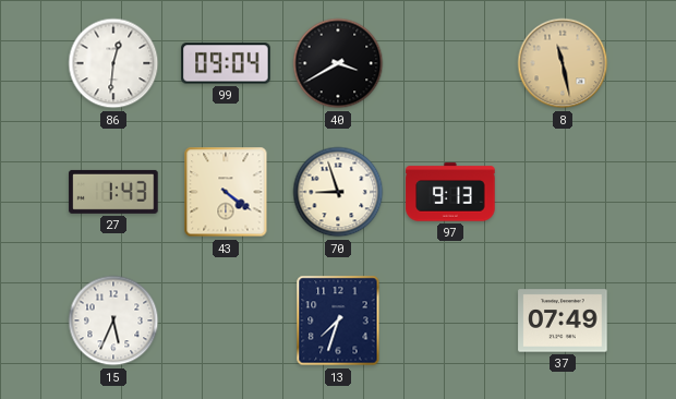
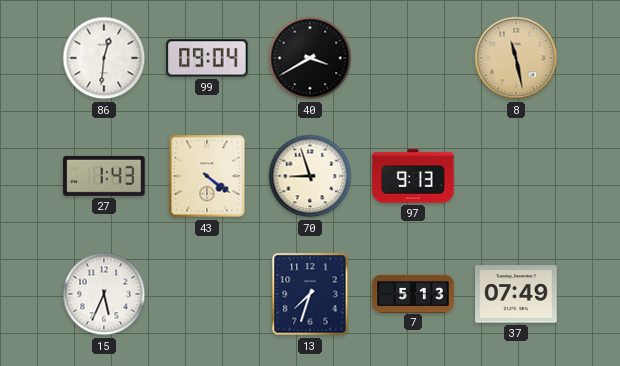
7: none -> 5:13
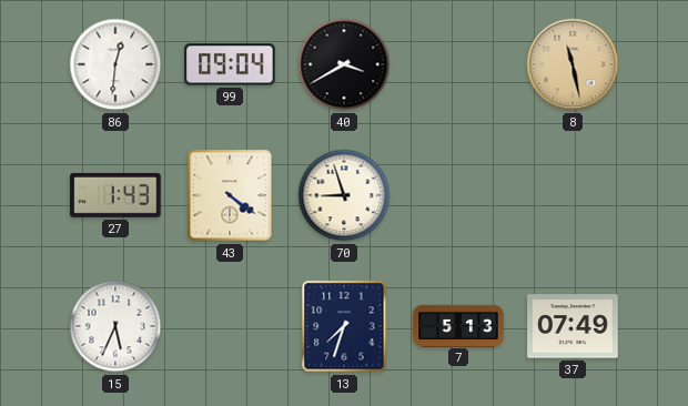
97: 9:13 -> none
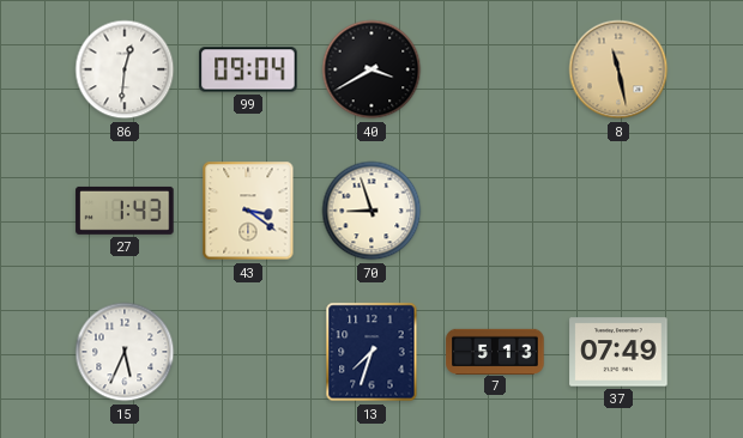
43: 4:21 -> 3:21
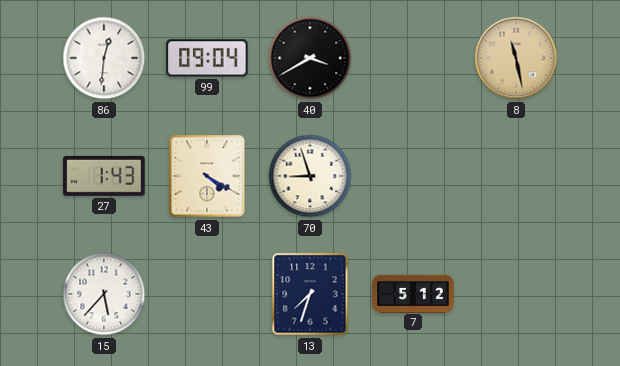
43: 3:21 -> 4:20
15: 5:34 -> 5:37
7: 5:13 -> 5:12
37: 07:49 -> none
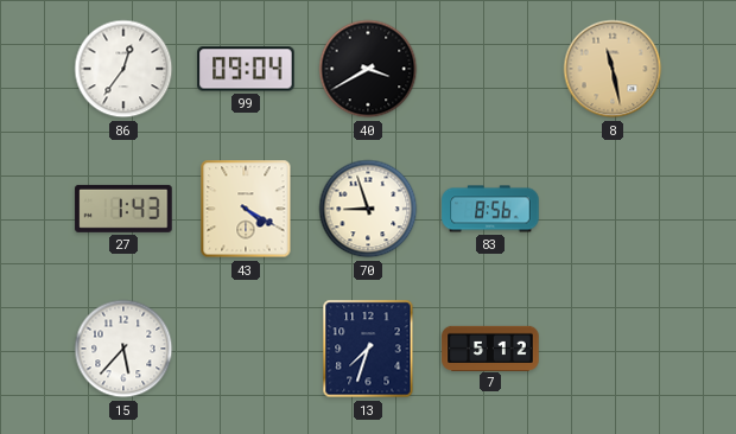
86: 12:31 -> 12:36
83: none -> 8:56
